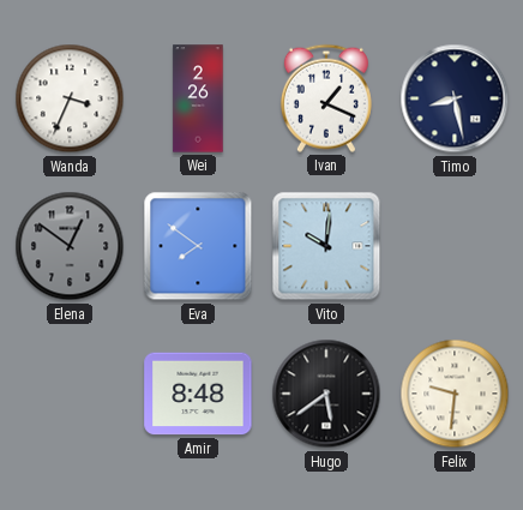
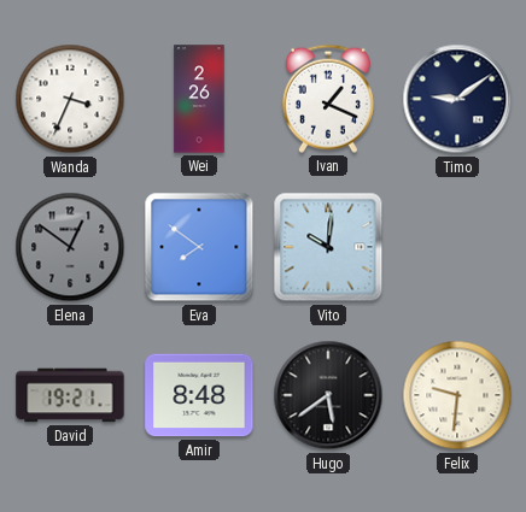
Timo: 8:28 -> 9:09
David: none -> 19:21
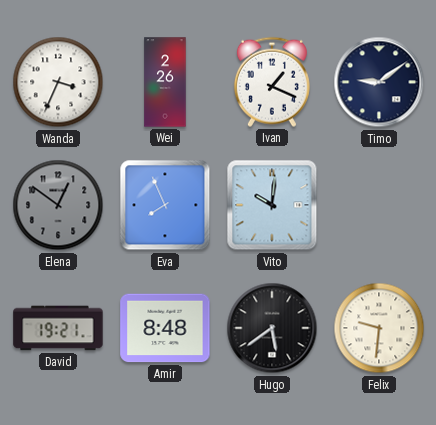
Eva: 7:51 -> 7:56
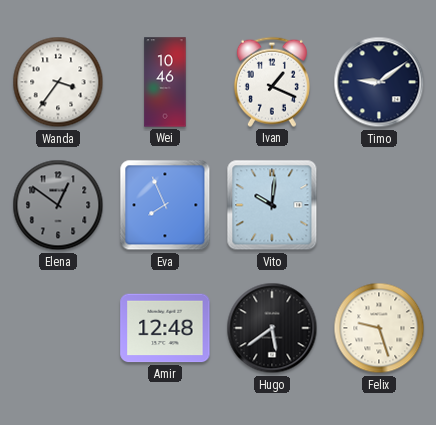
Wanda: 3:34 -> 3:36
Wei: 2:26 -> 10:46
David: 19:21 -> none
Amir: 8:48 -> 12:48
Felix: 9:31 -> 9:27
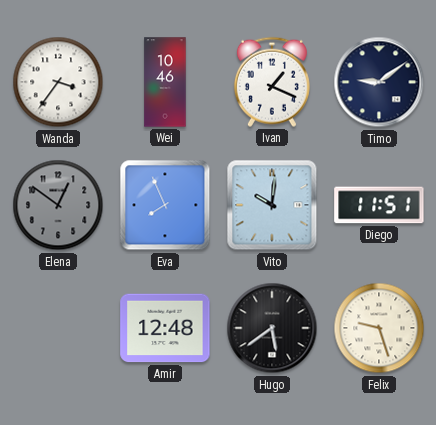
Diego: none -> 11:51
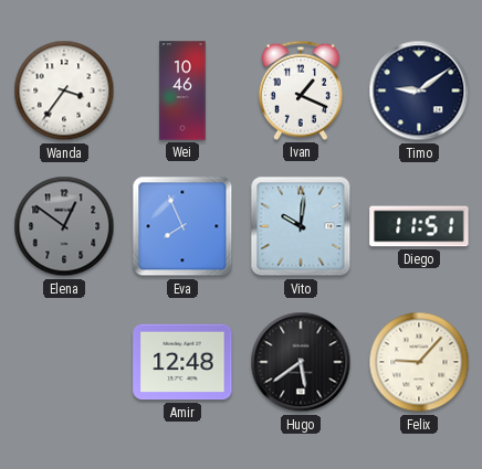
Felix: 9:27 -> 9:07
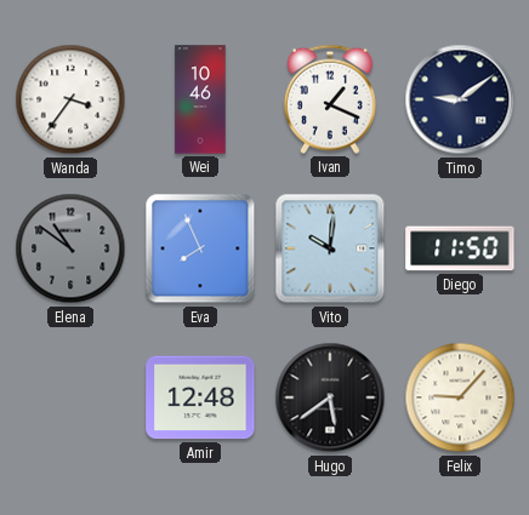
Elena: 12:51 -> 10:51
Diego: 11:51 -> 11:50
